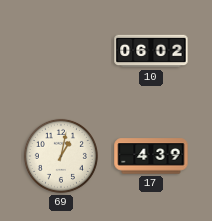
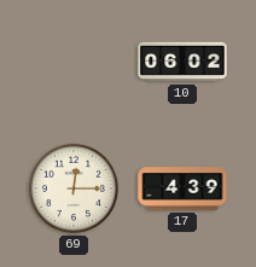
69: 1:02 -> 12:15
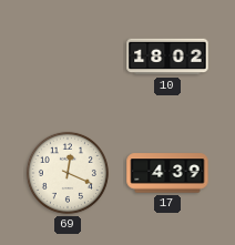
10: 06:02 -> 18:02
69: 12:15 -> 12:19
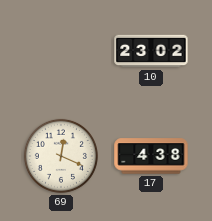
10: 18:02 -> 23:02
17: 4:39 -> 4:38
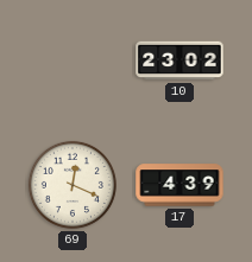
17: 4:38 -> 4:39
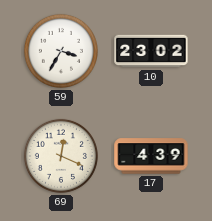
59: none -> 3:35
